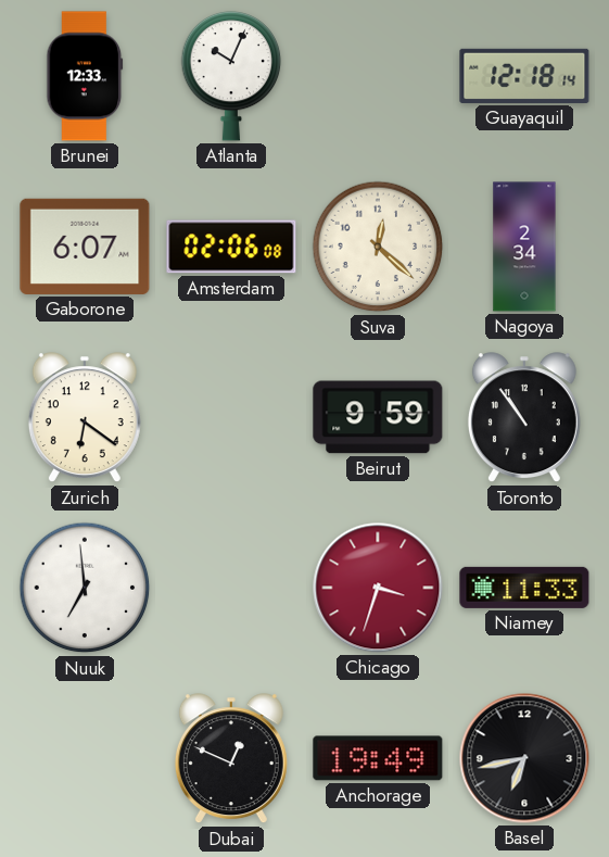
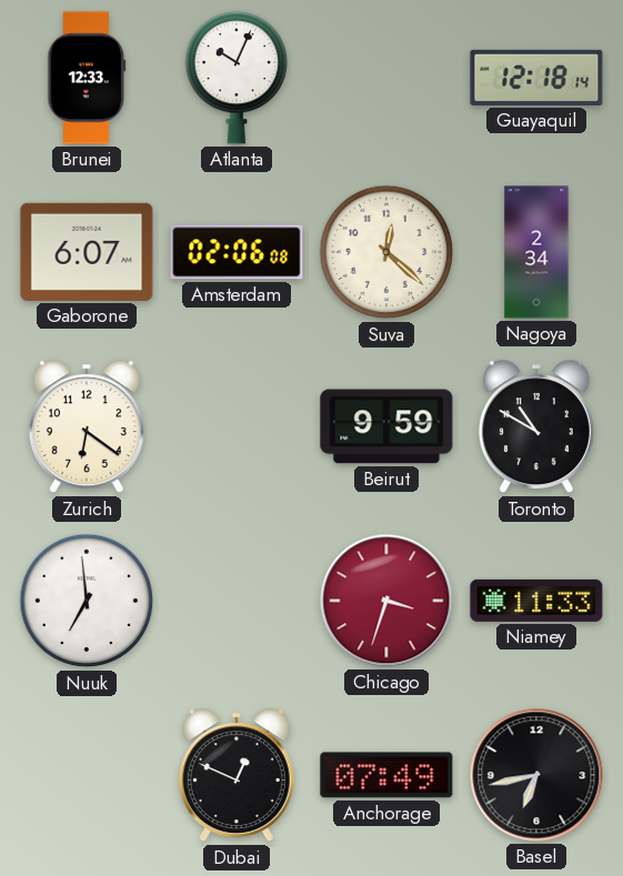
Toronto: 10:54 -> 10:50
Anchorage: 19:49 -> 07:49
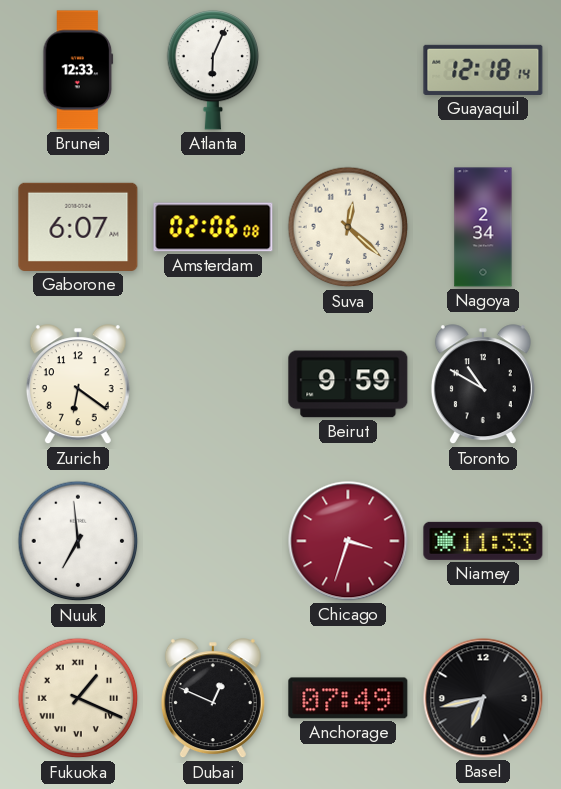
Atlanta: 10:04 -> 6:04
Fukuoka: none -> 1:19
